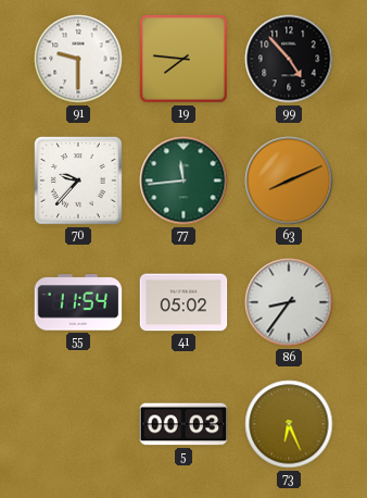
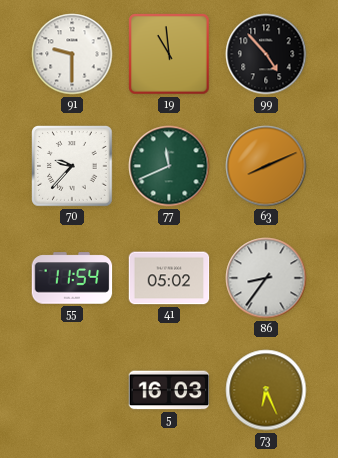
19: 7:46 -> 10:59
77: 11:44 -> 11:41
5: 00:03 -> 16:03
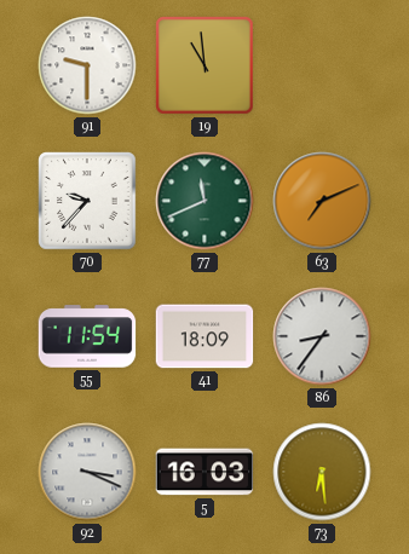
99: 4:53 -> none
63: 8:11 -> 7:11
41: 05:02 -> 18:09
92: none -> 3:19
73: 6:26 -> 6:29
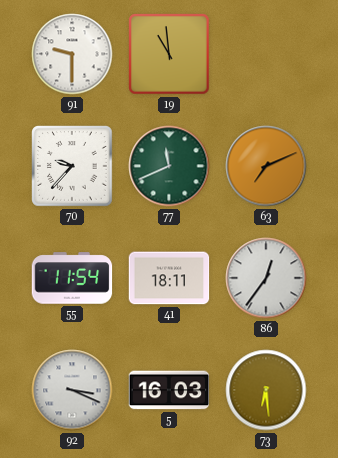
41: 18:09 -> 18:11
86: 8:36 -> 12:36
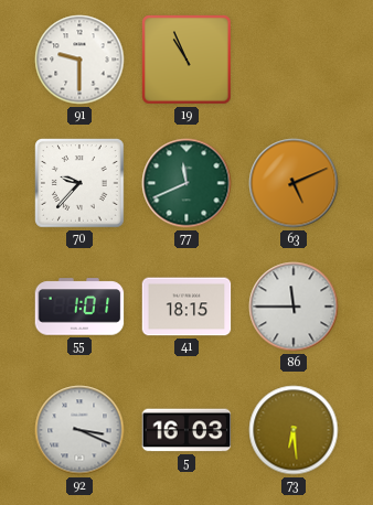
19: 10:59 -> 10:56
63: 7:11 -> 5:11
55: 11:54 -> 1:01
41: 18:11 -> 18:15
86: 12:36 -> 11:45
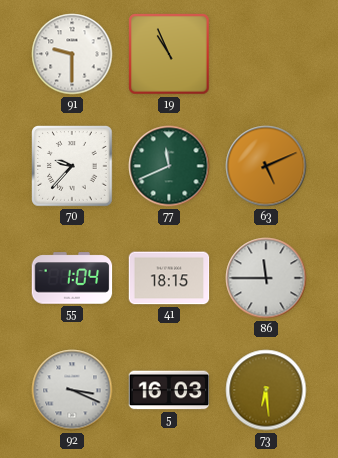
55: 1:01 -> 1:04
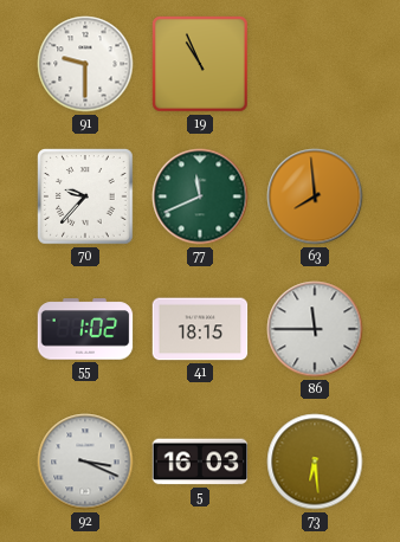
63: 5:11 -> 7:59
55: 1:04 -> 1:02
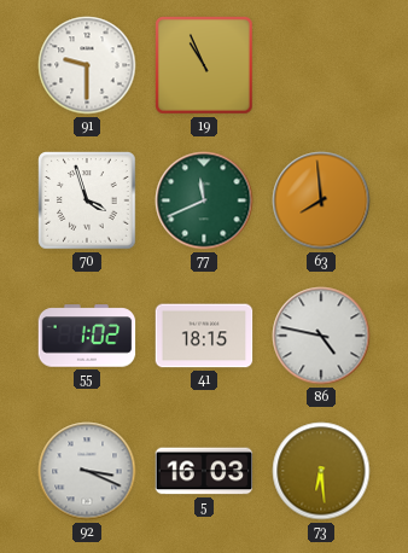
70: 9:37 -> 3:57
86: 11:45 -> 4:47
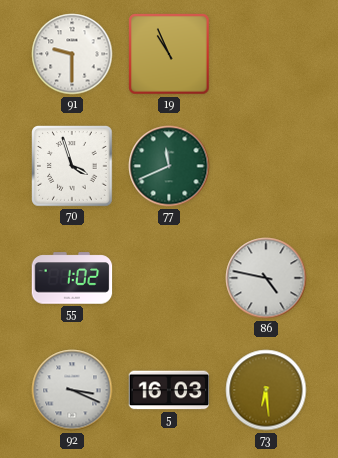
63: 7:59 -> none
41: 18:15 -> none
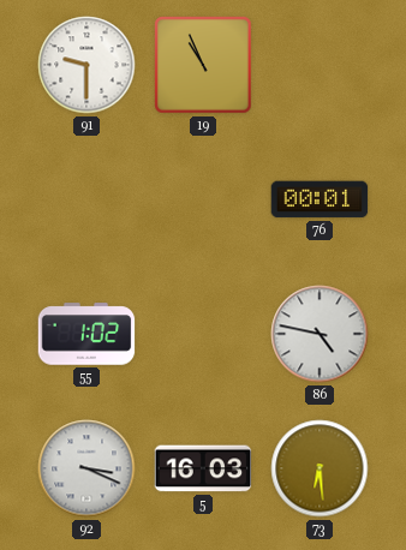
70: 3:57 -> none
77: 11:41 -> none
76: none -> 00:01
